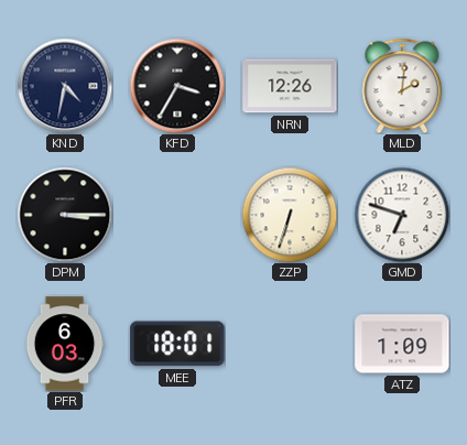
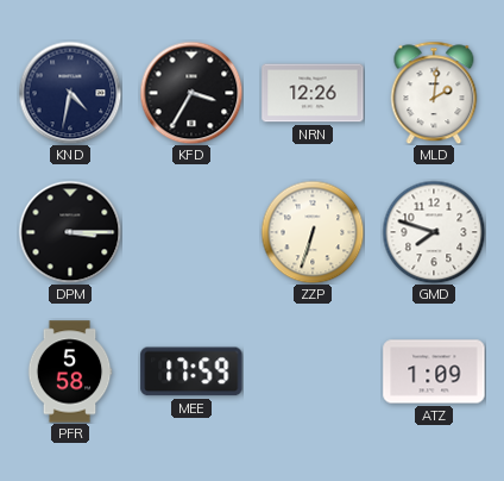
GMD: 6:48 -> 7:48
PFR: 6:03 -> 5:58
MEE: 18:01 -> 17:59
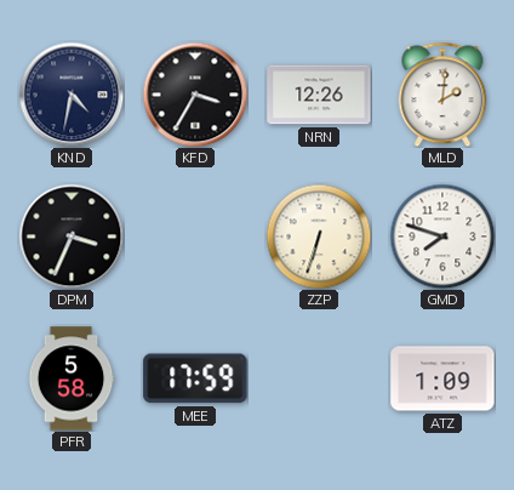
DPM: 3:15 -> 3:34
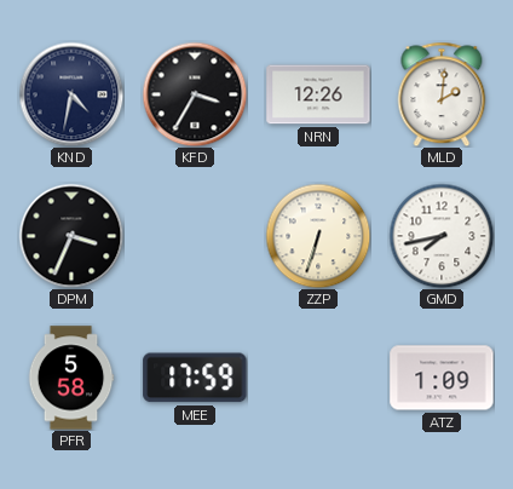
GMD: 7:48 -> 7:43
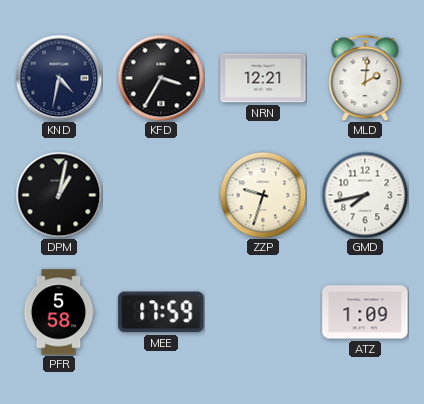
NRN: 12:26 -> 12:21
DPM: 3:34 -> 1:02
ZZP: 6:33 -> 9:33
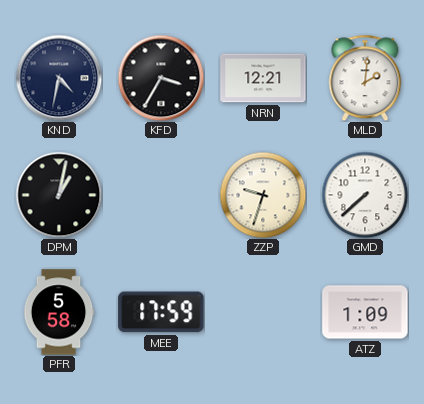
GMD: 7:43 -> 7:38
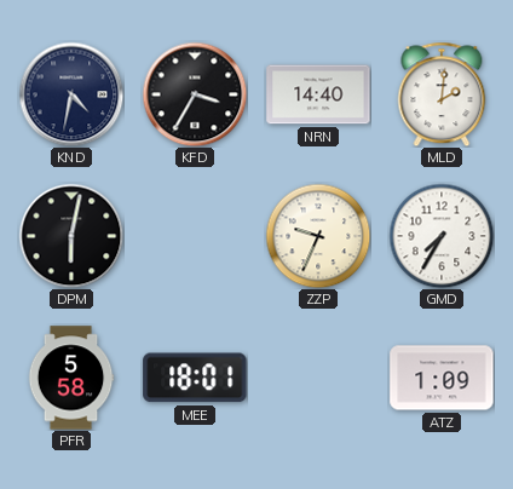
NRN: 12:21 -> 14:40
DPM: 1:02 -> 6:02
ZZP: 9:33 -> 9:34
GMD: 7:38 -> 7:35
MEE: 17:59 -> 18:01
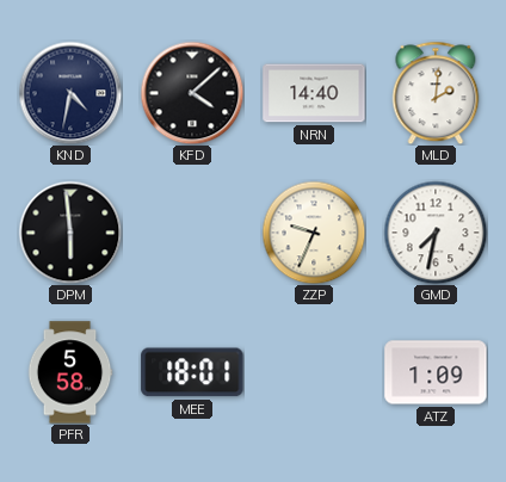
KFD: 3:35 -> 4:08
DPM: 6:02 -> 5:59
GMD: 7:35 -> 7:32
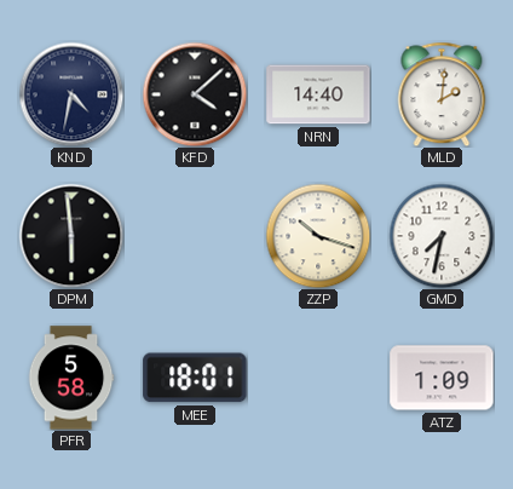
ZZP: 9:34 -> 10:18
